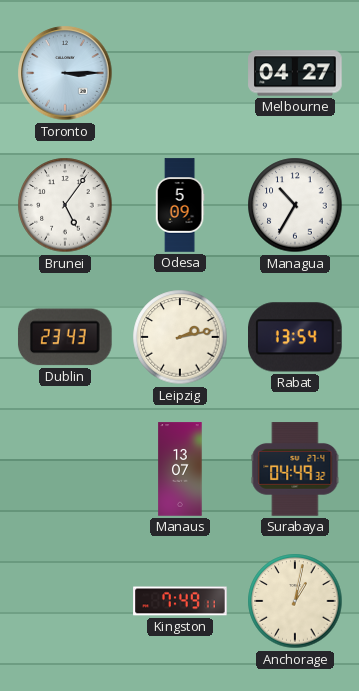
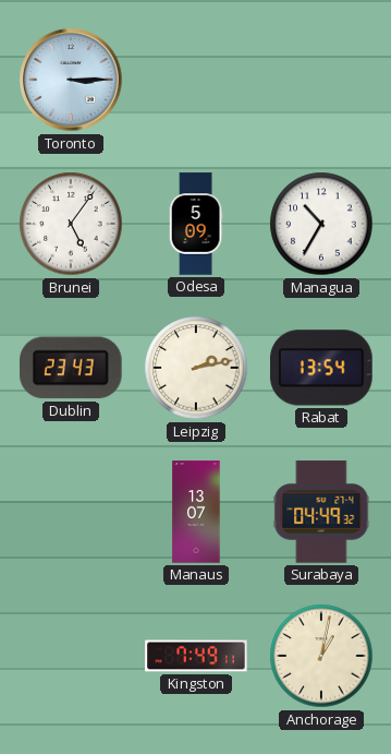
Melbourne: 04:27 -> none
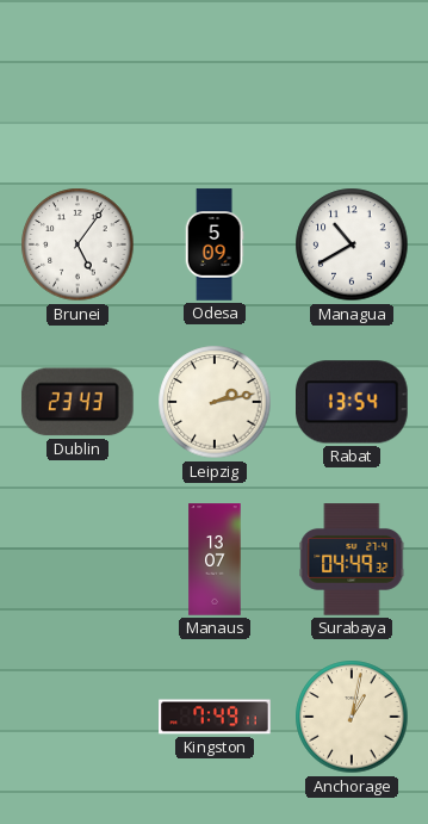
Toronto: 3:15 -> none
Managua: 10:35 -> 10:40
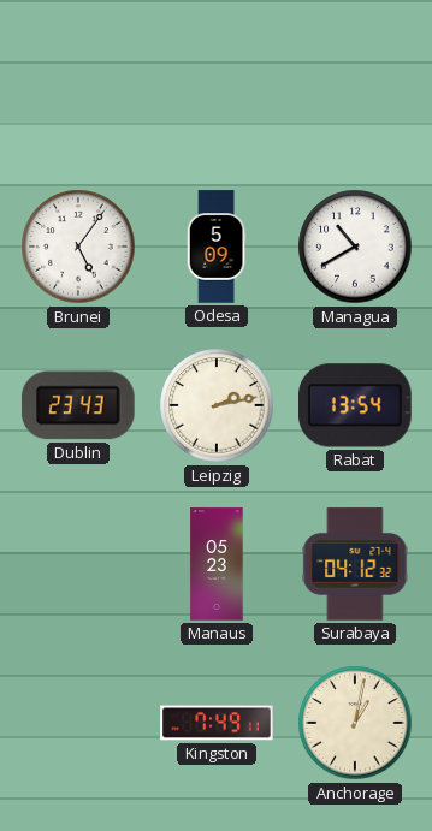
Manaus: 13:07 -> 05:23
Surabaya: 04:49 -> 04:12
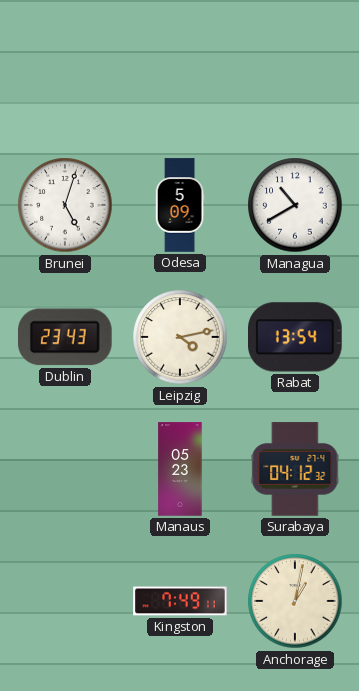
Brunei: 5:06 -> 5:03
Leipzig: 2:13 -> 4:13
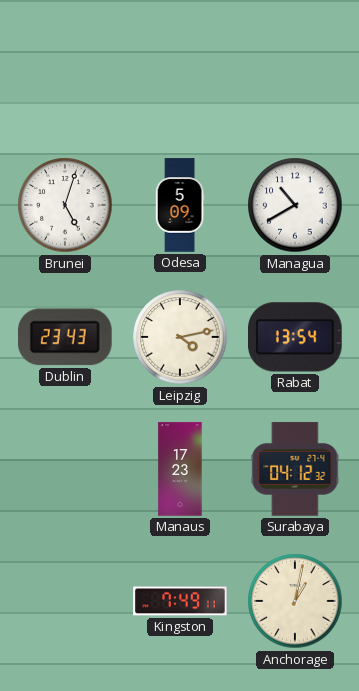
Manaus: 05:23 -> 17:23
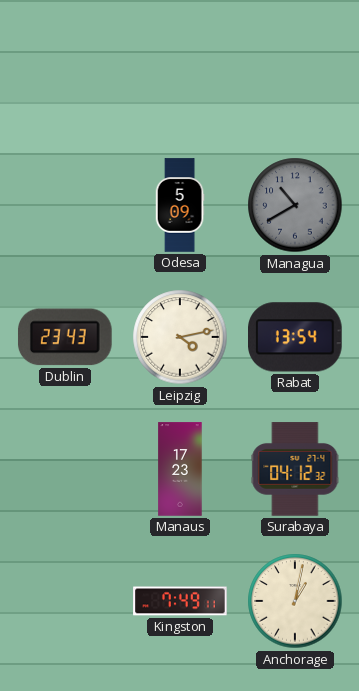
Brunei: 5:03 -> none
Managua dial: white -> grey
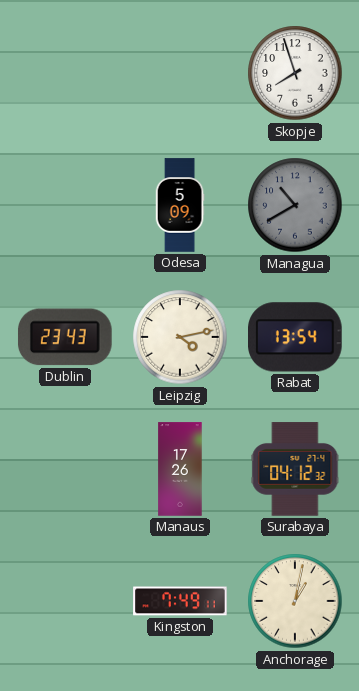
Skopje: none -> 7:57
Manaus: 17:23 -> 17:26
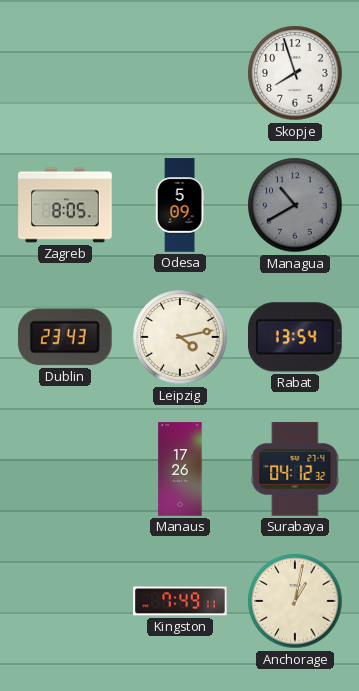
Zagreb: none -> 8:05
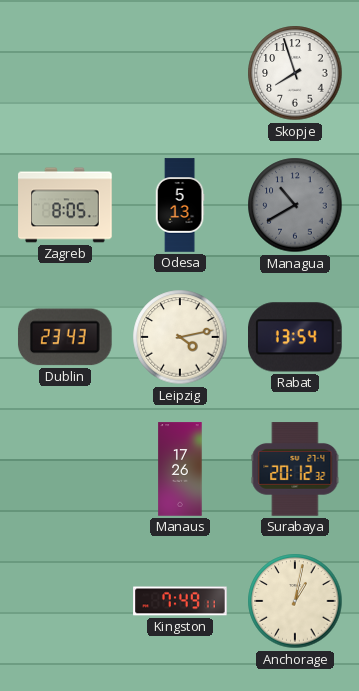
Odesa: 5:09 -> 5:13
Surabaya: 04:12 -> 20:12
